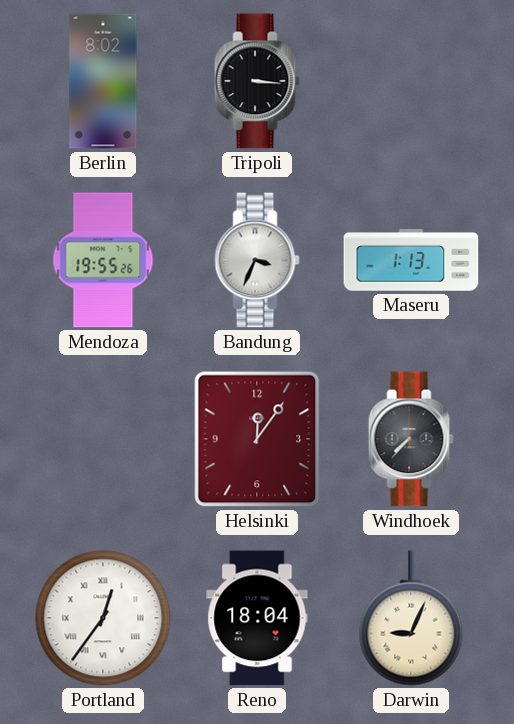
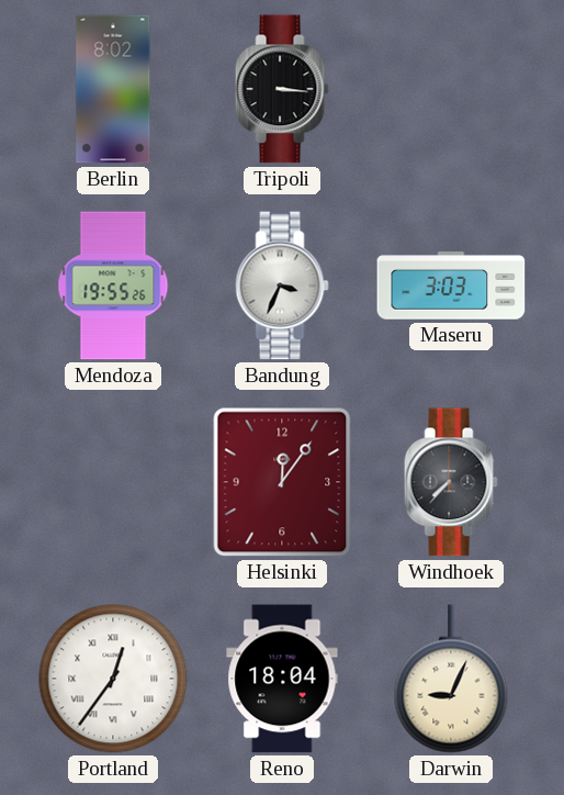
Maseru: 1:13 -> 3:03
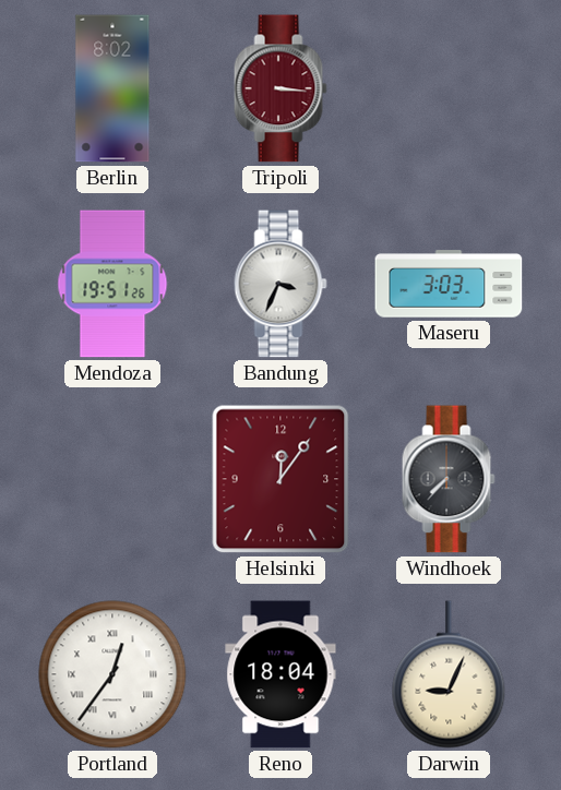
Tripoli dial: black -> burgundy
Mendoza: 19:55 -> 19:51
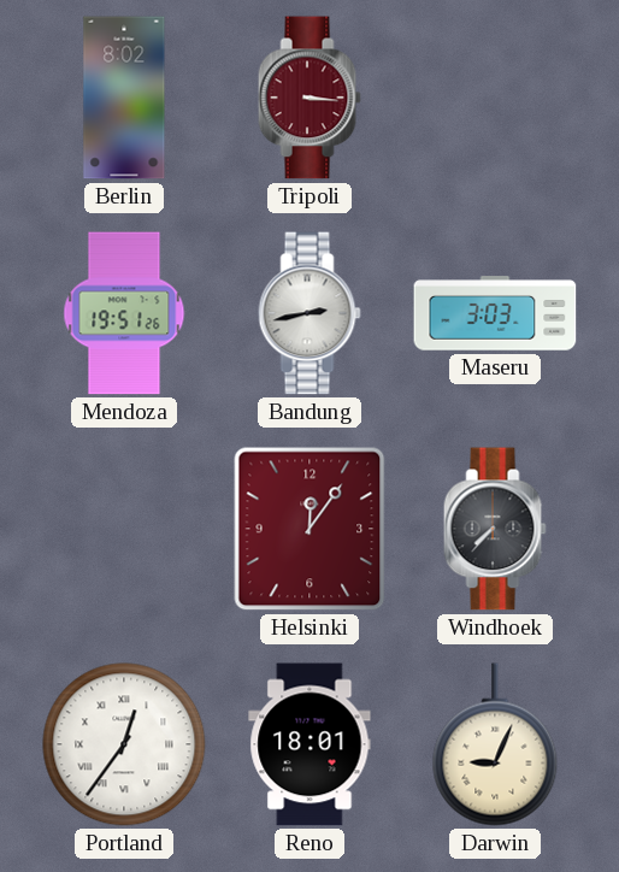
Bandung: 3:34 -> 2:43
Reno: 18:04 -> 18:01
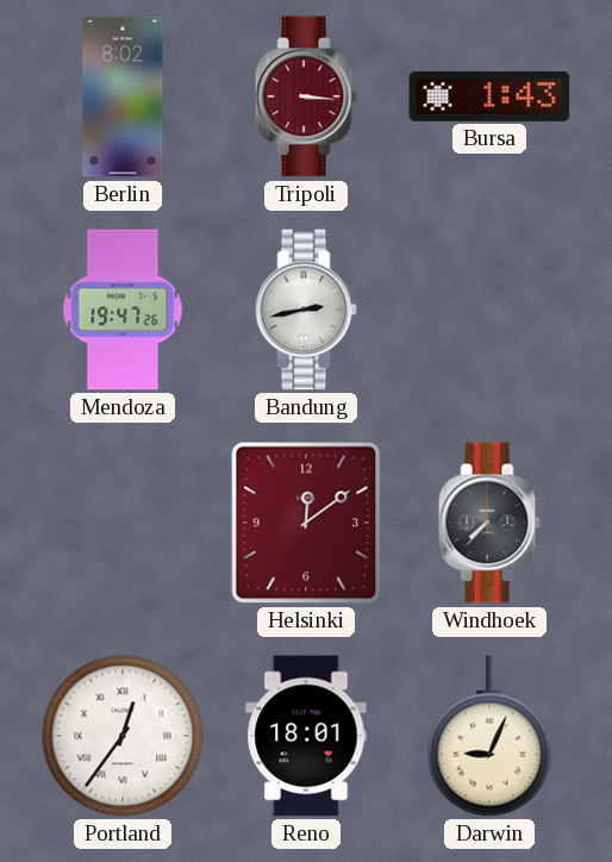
Bursa: none -> 1:43
Mendoza: 19:51 -> 19:47
Maseru: 3:03 -> none
Helsinki: 12:06 -> 12:09
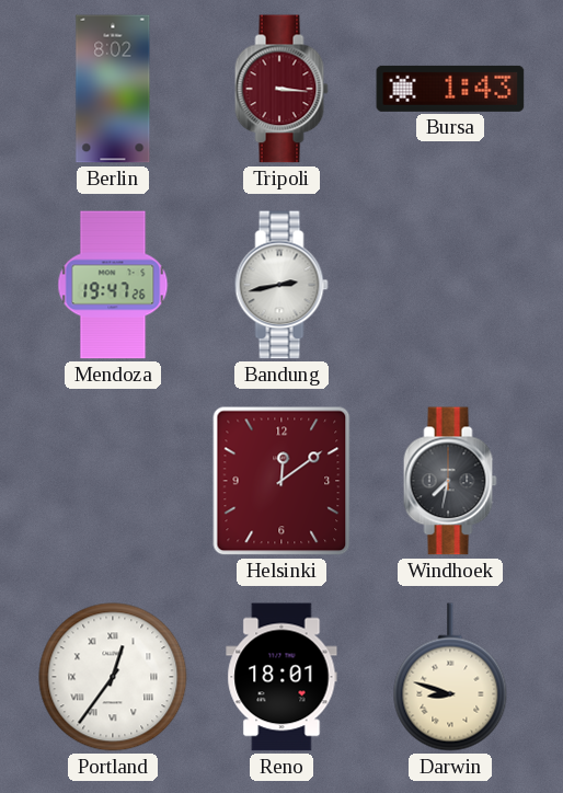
Windhoek: 7:37 -> 7:32
Darwin: 9:04 -> 8:48
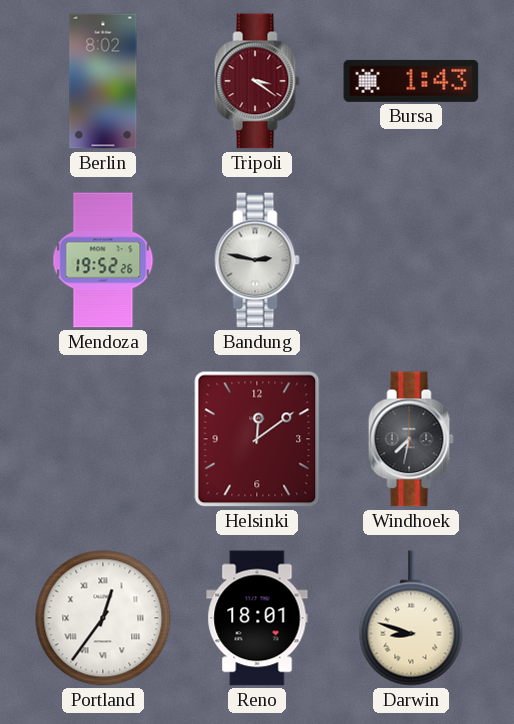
Tripoli: 3:16 -> 3:21
Mendoza: 19:47 -> 19:52
Bandung: 2:43 -> 2:47
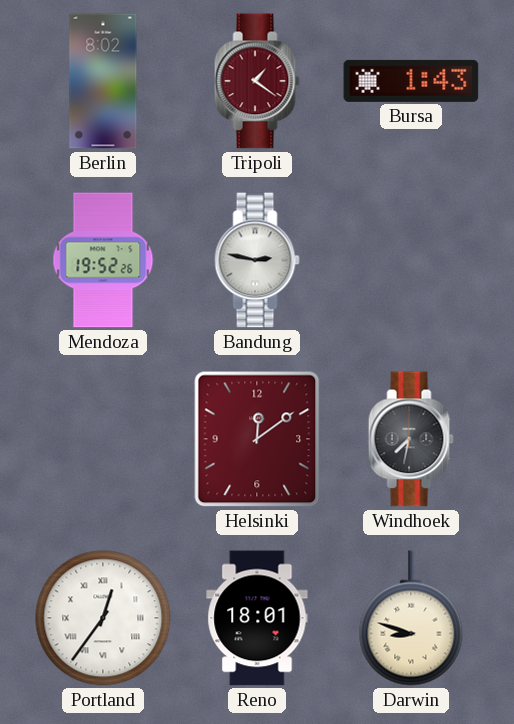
Tripoli: 3:21 -> 1:21
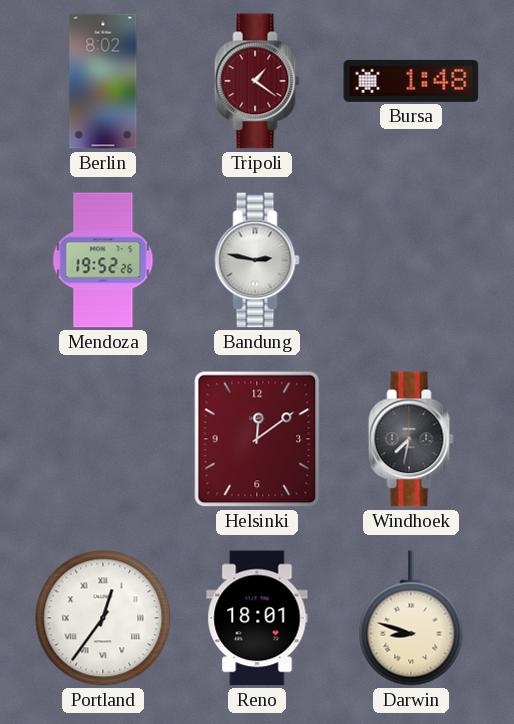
Bursa: 1:43 -> 1:48
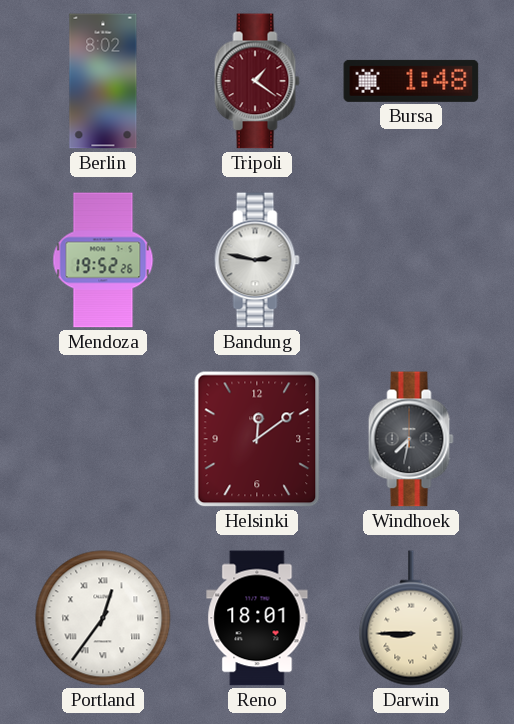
Darwin: 8:48 -> 8:45
